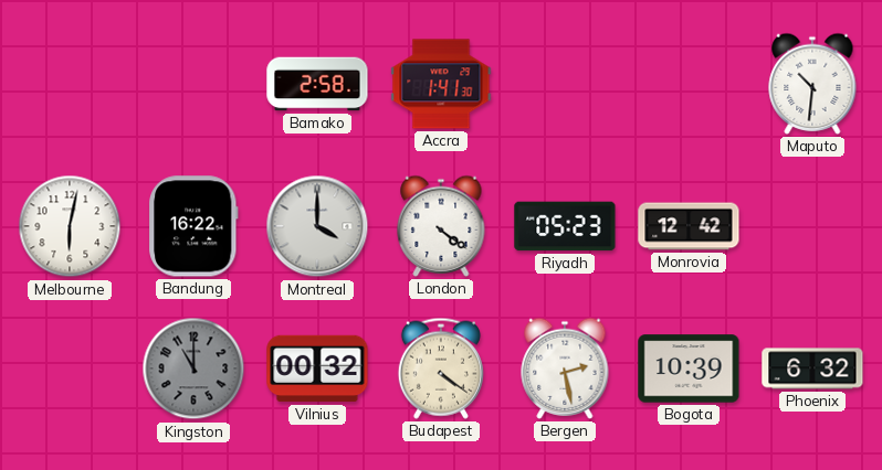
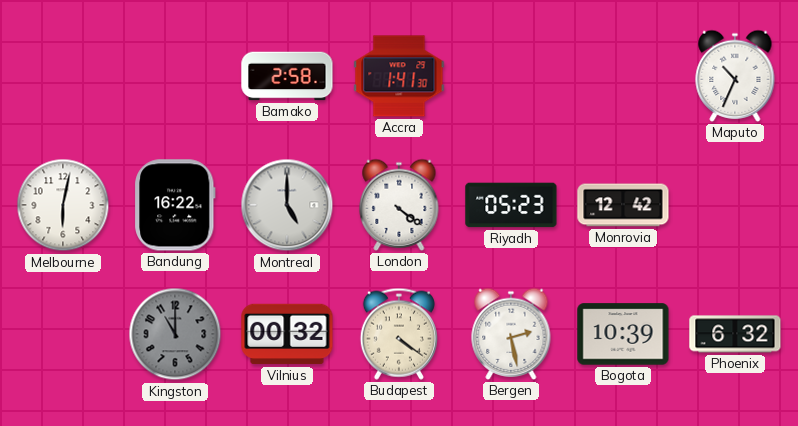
Maputo: 10:31 -> 10:34
Montreal: 4:00 -> 5:00
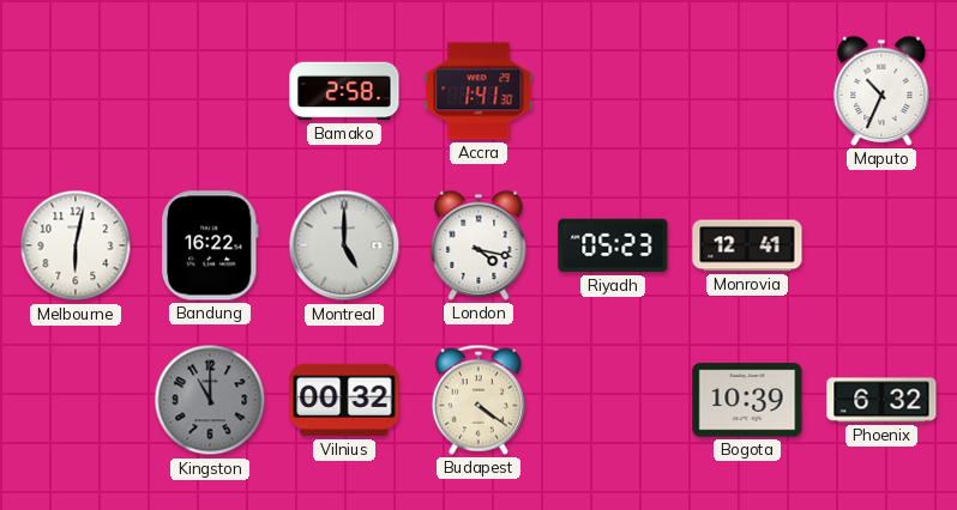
London: 4:21 -> 4:17
Monrovia: 12:42 -> 12:41
Bergen: 2:28 -> none
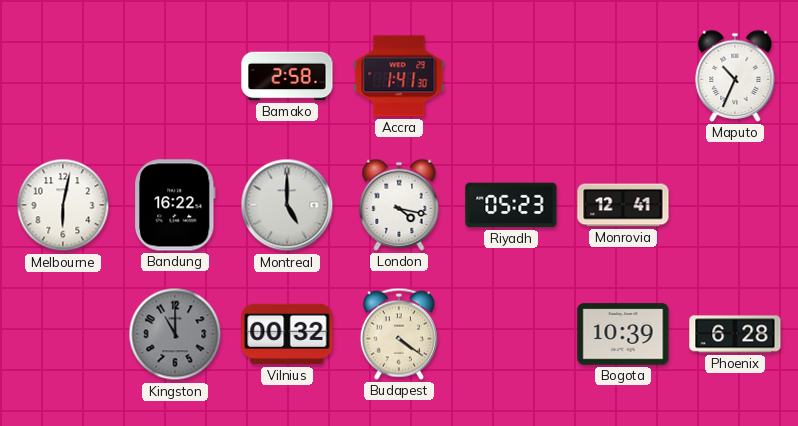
Phoenix: 6:32 -> 6:28
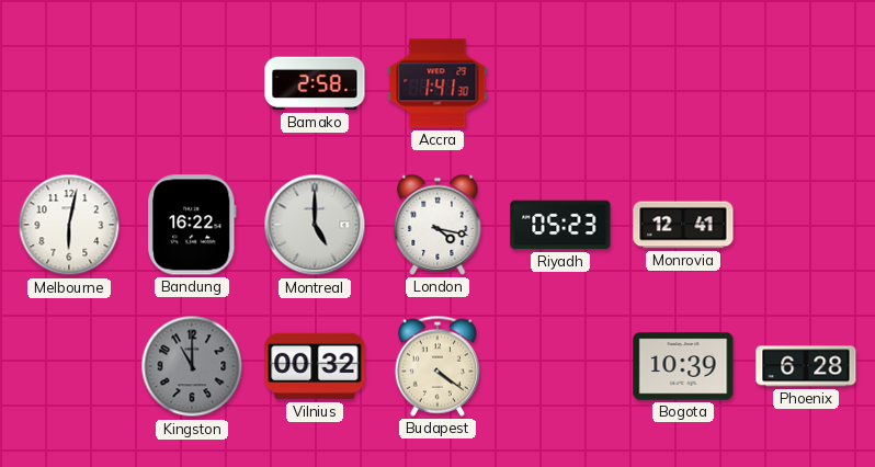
Maputo: 10:34 -> none
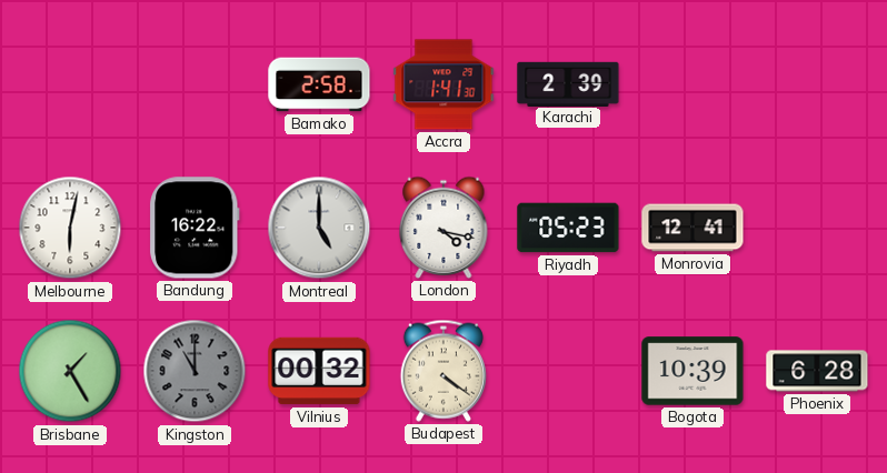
Karachi: none -> 2:39
Brisbane: none -> 1:25
